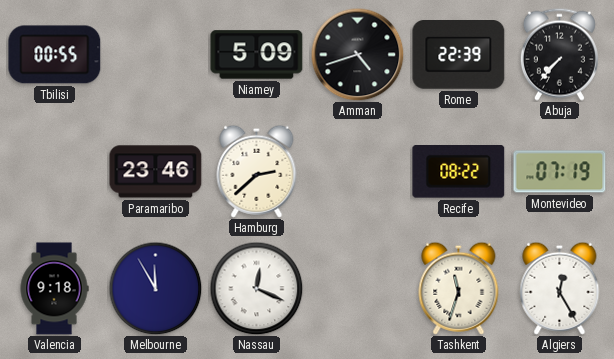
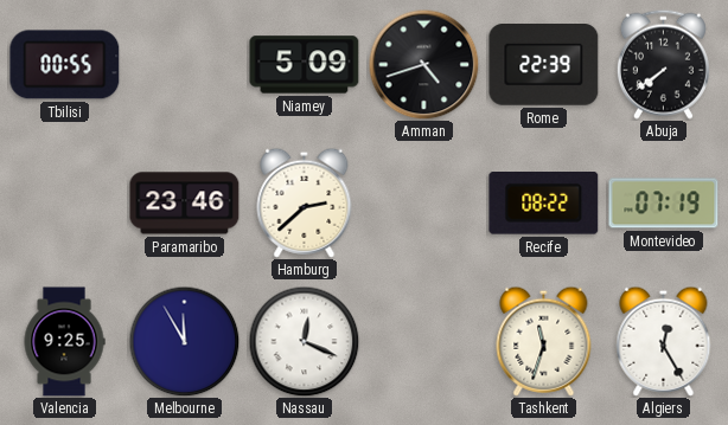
Abuja: 7:37 -> 7:39
Valencia: 9:18 -> 9:25
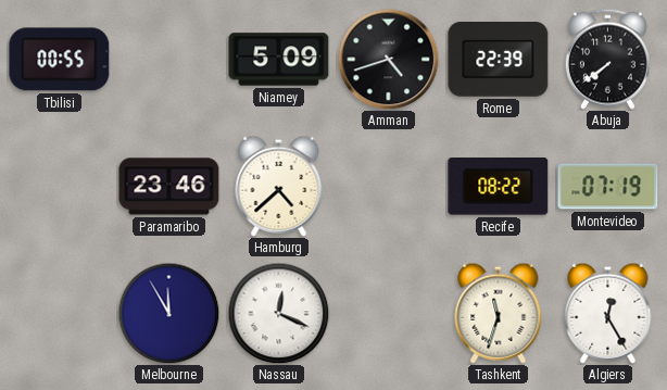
Hamburg: 2:38 -> 4:38
Valencia: 9:25 -> none
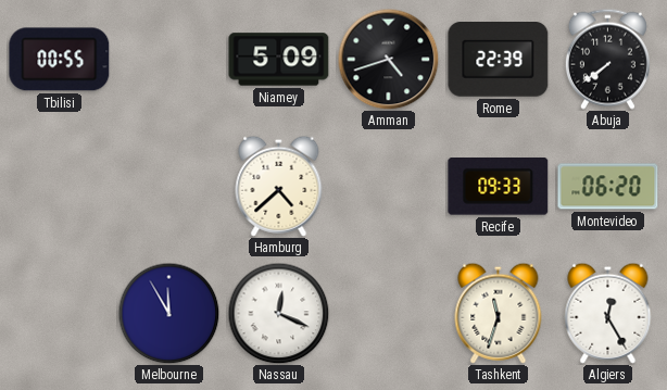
Paramaribo: 23:46 -> none
Recife: 08:22 -> 09:33
Montevideo: 07:19 -> 06:20
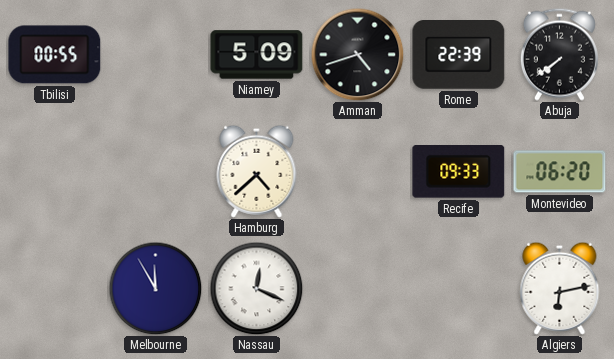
Tashkent: 11:33 -> none
Algiers: 12:25 -> 6:13
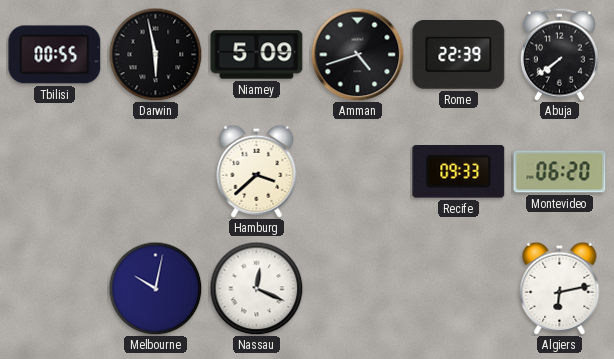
Darwin: none -> 5:58
Hamburg: 4:38 -> 3:38
Melbourne: 11:55 -> 10:02
